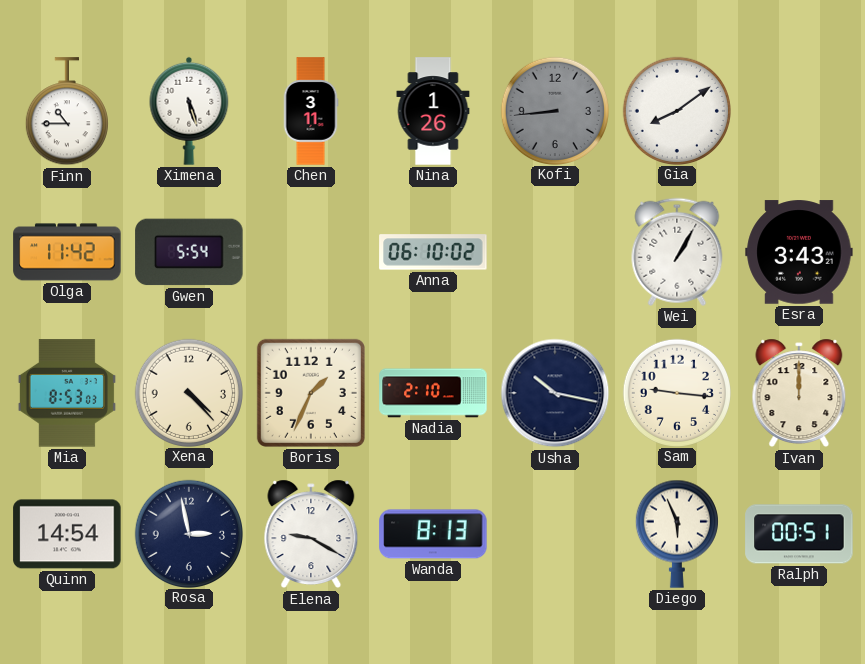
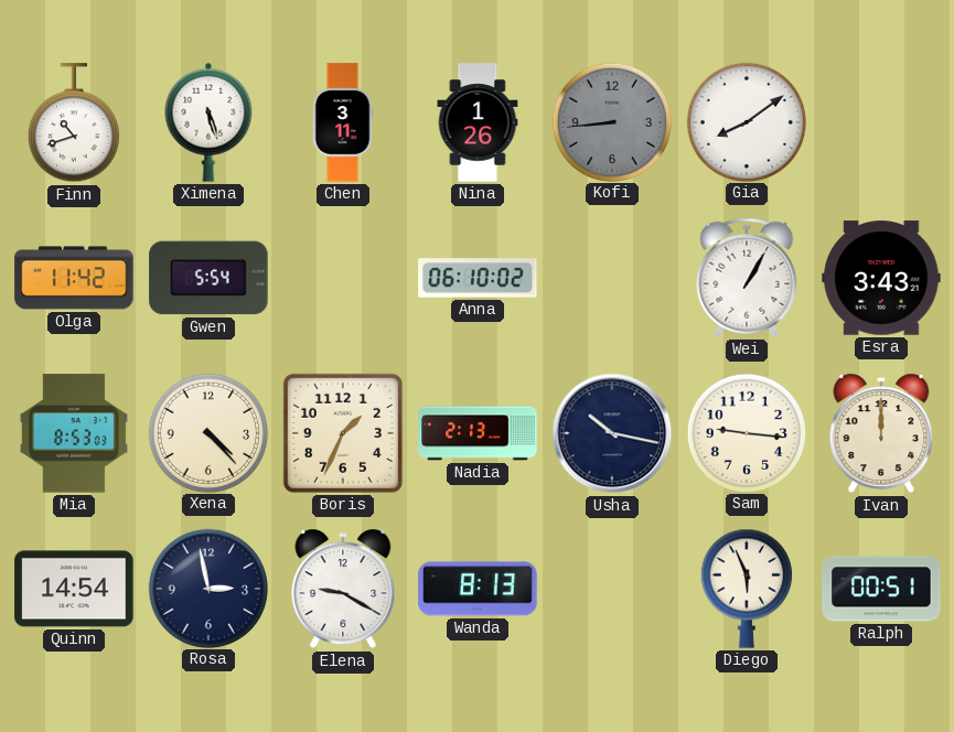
Finn: 10:45 -> 10:42
Nadia: 2:10 -> 2:13
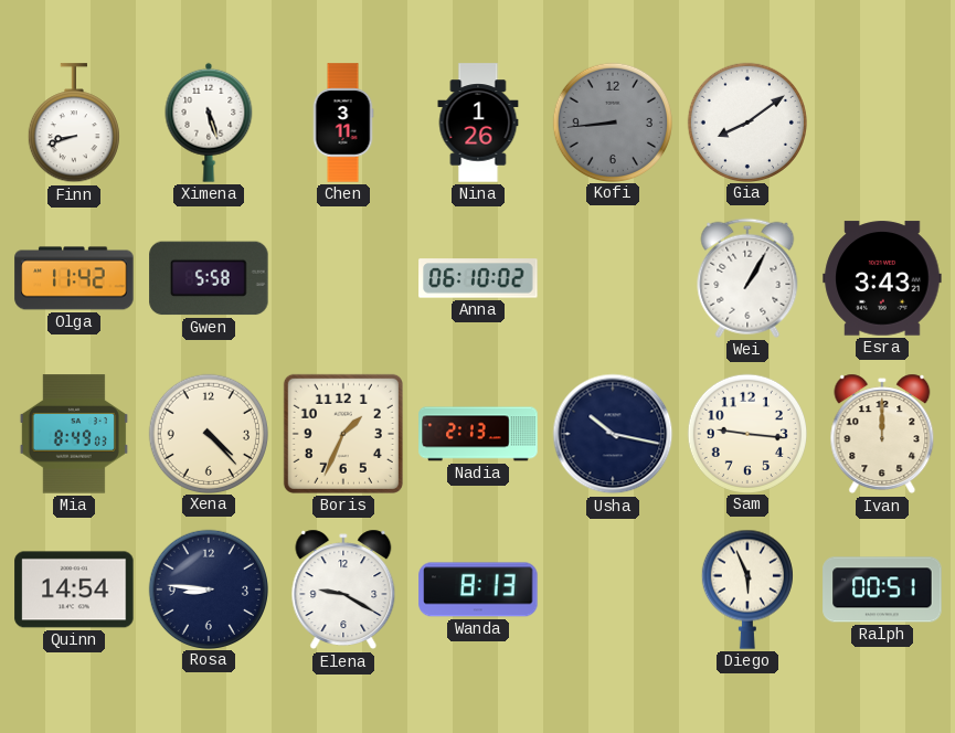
Finn: 10:42 -> 8:42
Gwen: 5:54 -> 5:58
Mia: 8:53 -> 8:49
Rosa: 2:58 -> 8:46
